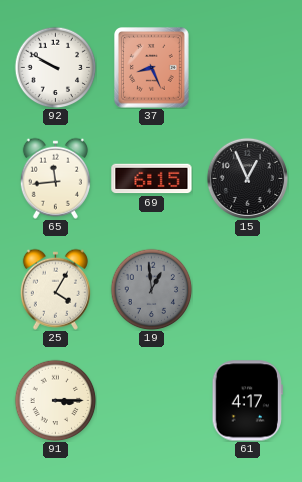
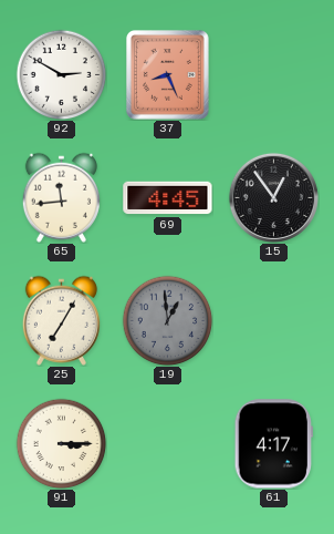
92: 9:50 -> 2:50
69: 6:15 -> 4:45
15: 12:56 -> 12:54
25: 4:05 -> 7:05
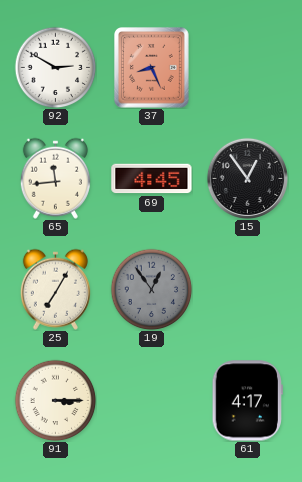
19: 12:59 -> 12:54
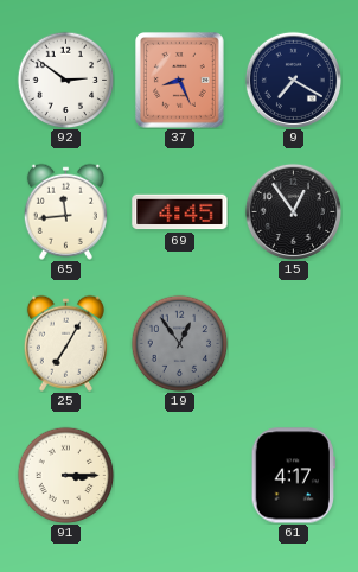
92: 2:50 -> 2:51
9: none -> 7:20
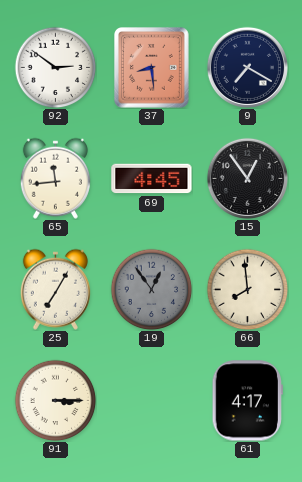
37: 8:26 -> 8:29
66: none -> 7:59
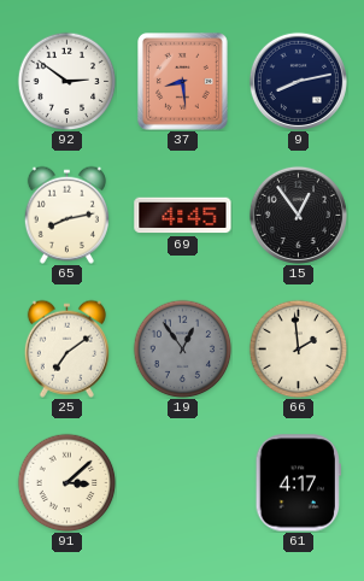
9: 7:20 -> 8:13
65: 11:44 -> 8:13
25: 7:05 -> 7:09
66: 7:59 -> 1:59
91: 3:15 -> 3:08
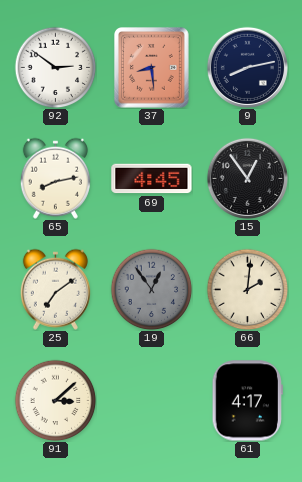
66: 1:59 -> 2:01
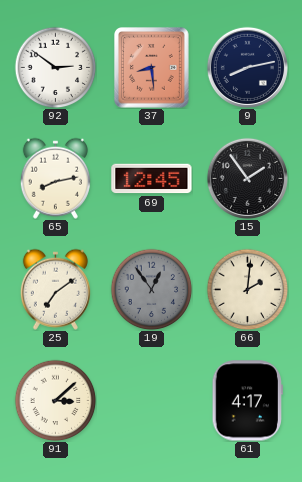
69: 4:45 -> 12:45
15: 12:54 -> 1:54
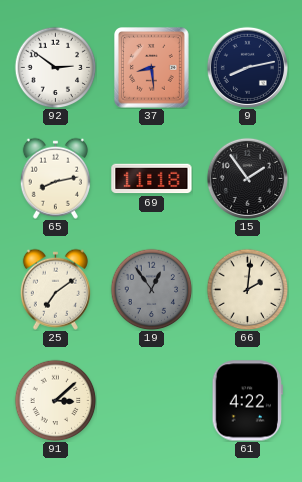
69: 12:45 -> 11:18
61: 4:17 -> 4:22
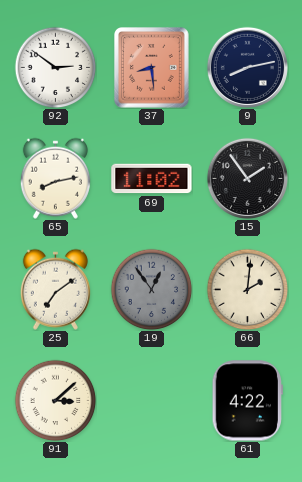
69: 11:18 -> 11:02
